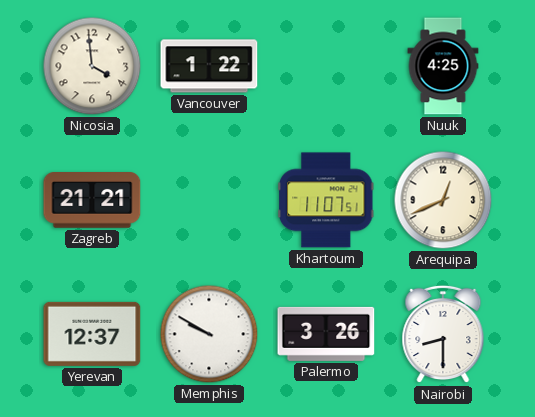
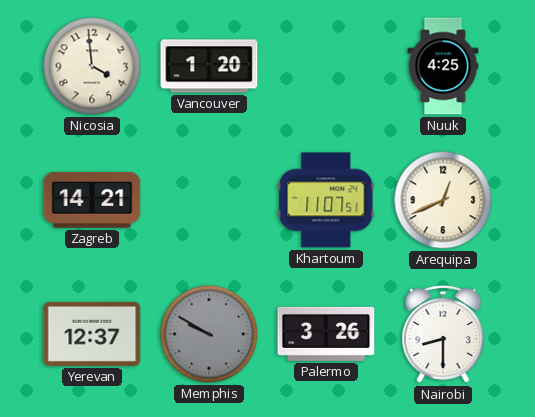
Vancouver: 1:22 -> 1:20
Zagreb: 21:21 -> 14:21
Memphis dial: white -> grey
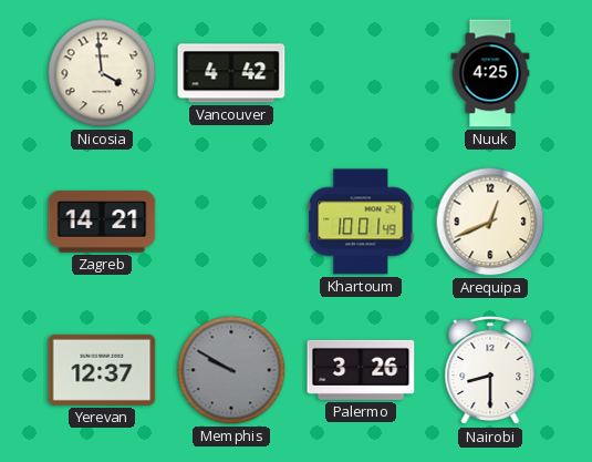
Vancouver: 1:20 -> 4:42
Khartoum: 11:07 -> 10:01
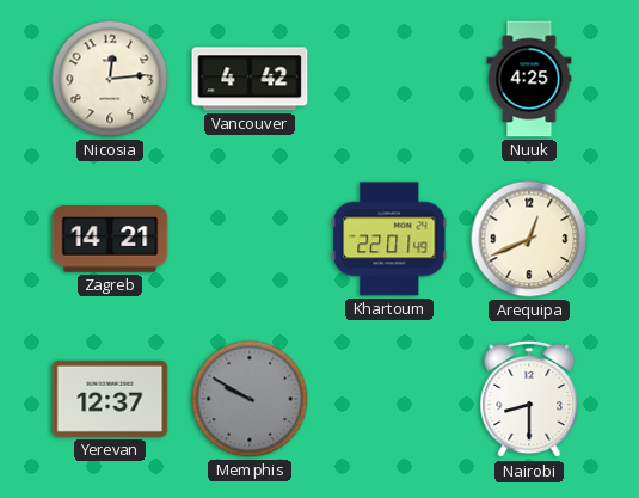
Nicosia: 3:59 -> 12:14
Khartoum: 10:01 -> 22:01
Palermo: 3:26 -> none
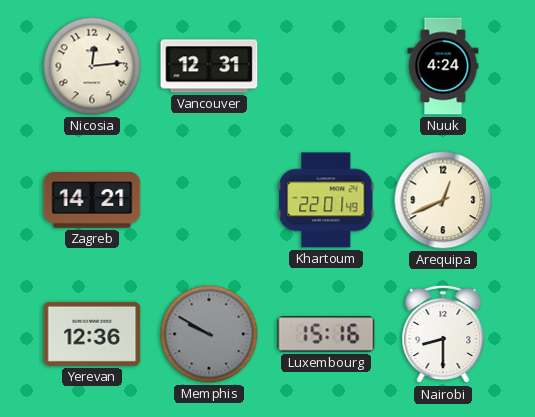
Vancouver: 4:42 -> 12:31
Nuuk: 4:25 -> 4:24
Yerevan: 12:37 -> 12:36
Luxembourg: none -> 15:16
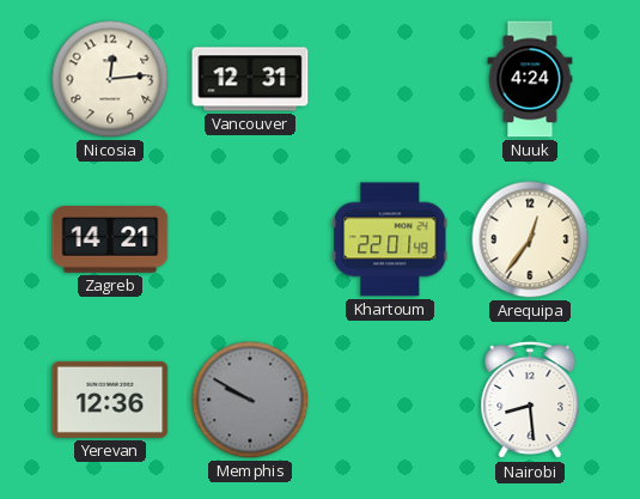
Arequipa: 12:41 -> 12:36
Luxembourg: 15:16 -> none
Nairobi: 8:30 -> 8:29
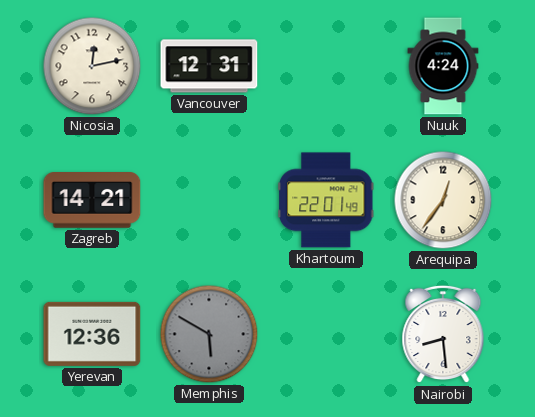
Nicosia: 12:14 -> 12:13
Memphis: 9:50 -> 5:50
